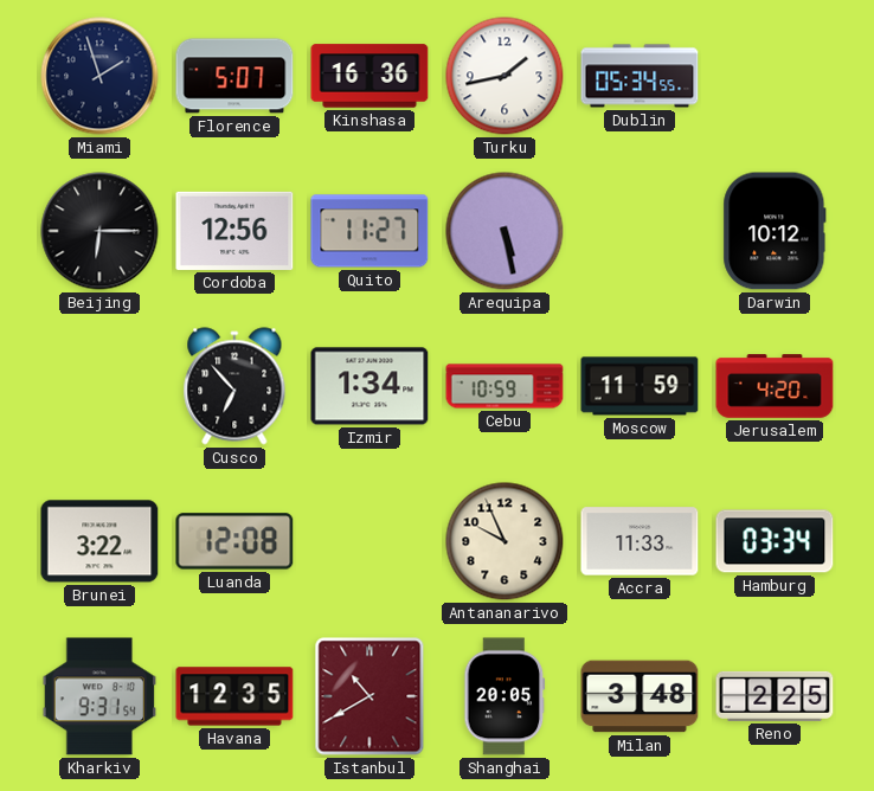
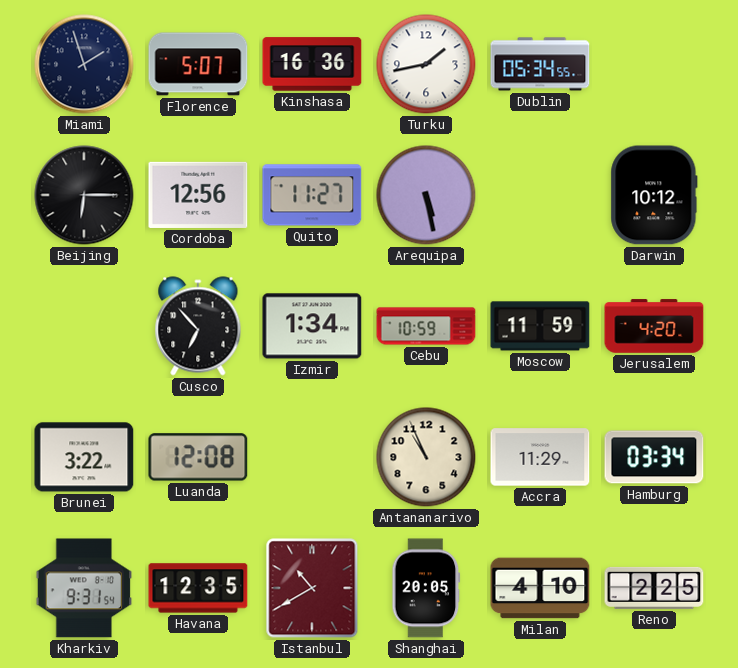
Antananarivo: 9:56 -> 10:56
Accra: 11:33 -> 11:29
Milan: 3:48 -> 4:10
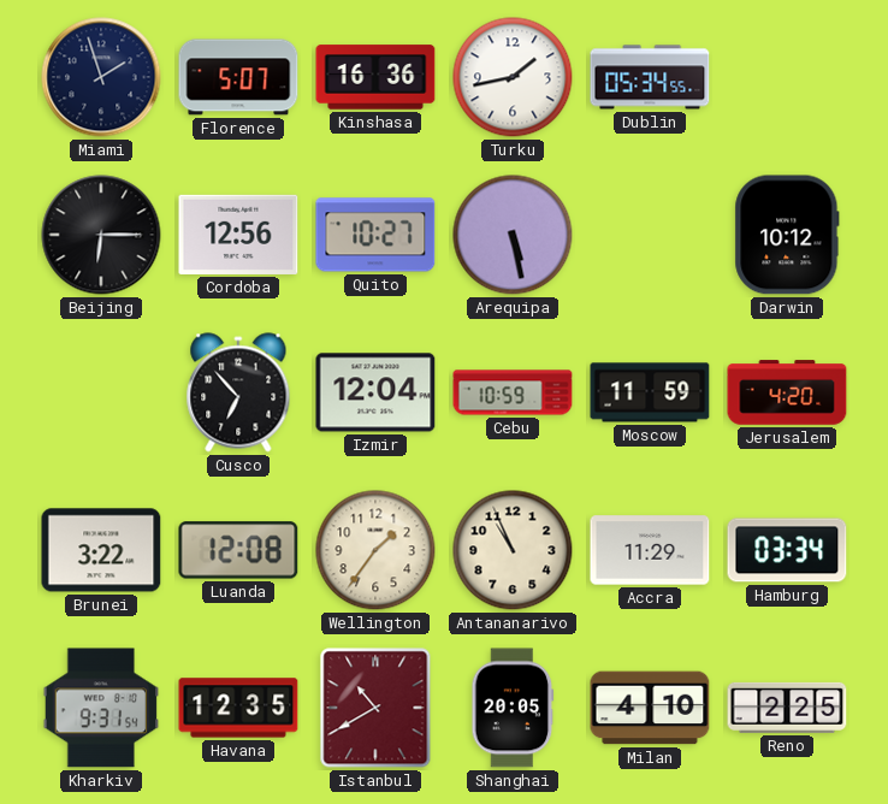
Quito: 11:27 -> 10:27
Izmir: 1:34 -> 12:04
Wellington: none -> 1:36
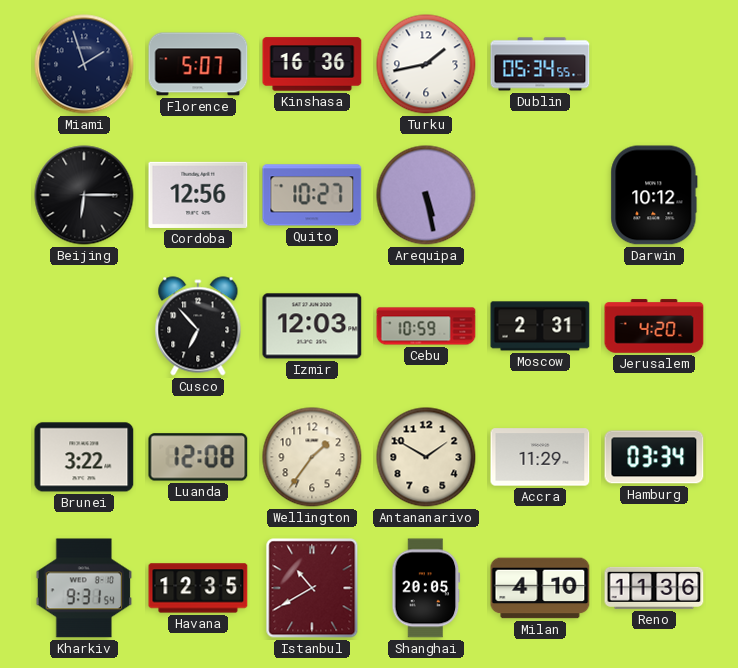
Izmir: 12:04 -> 12:03
Moscow: 11:59 -> 2:31
Antananarivo: 10:56 -> 1:50
Reno: 2:25 -> 11:36
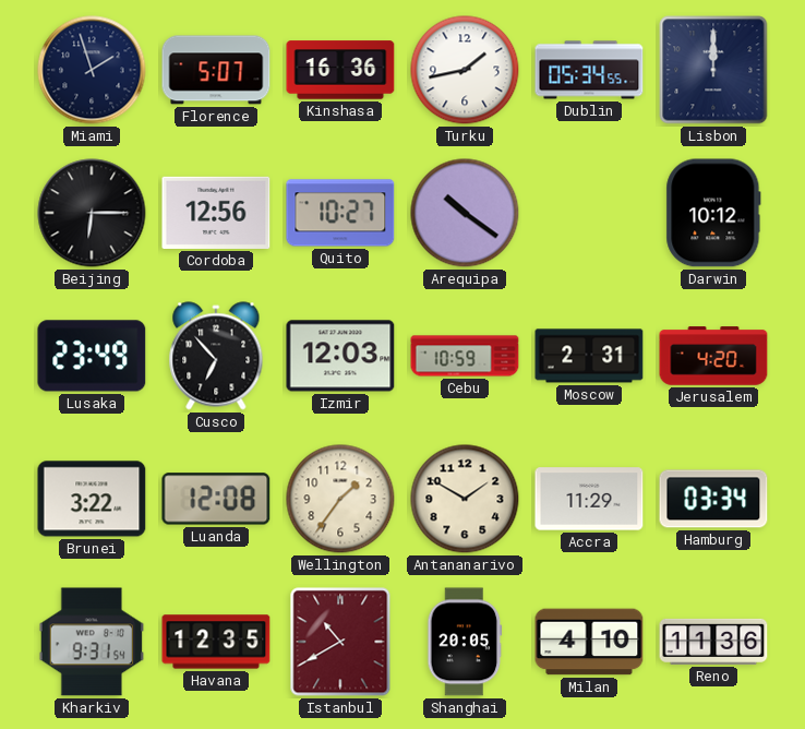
Lisbon: none -> 12:00
Arequipa: 5:28 -> 10:21
Lusaka: none -> 23:49
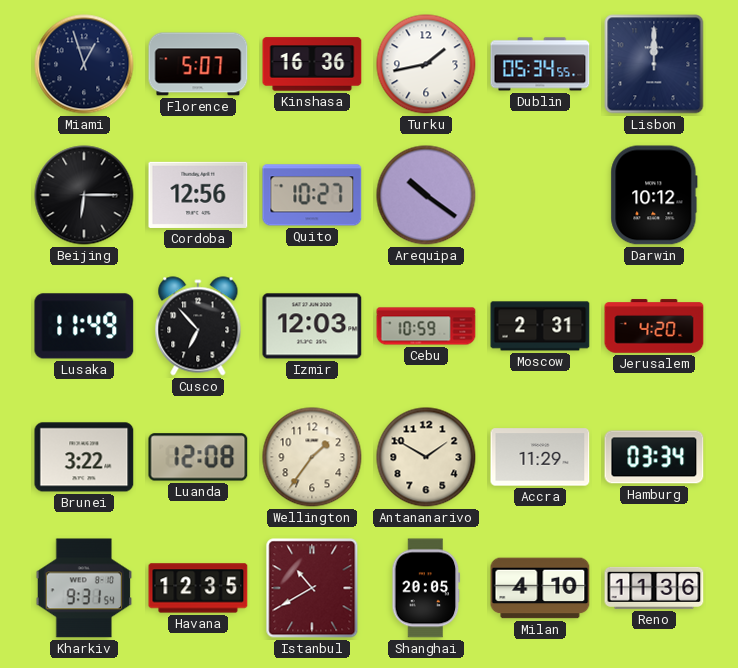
Miami: 1:57 -> 12:57
Lusaka: 23:49 -> 11:49
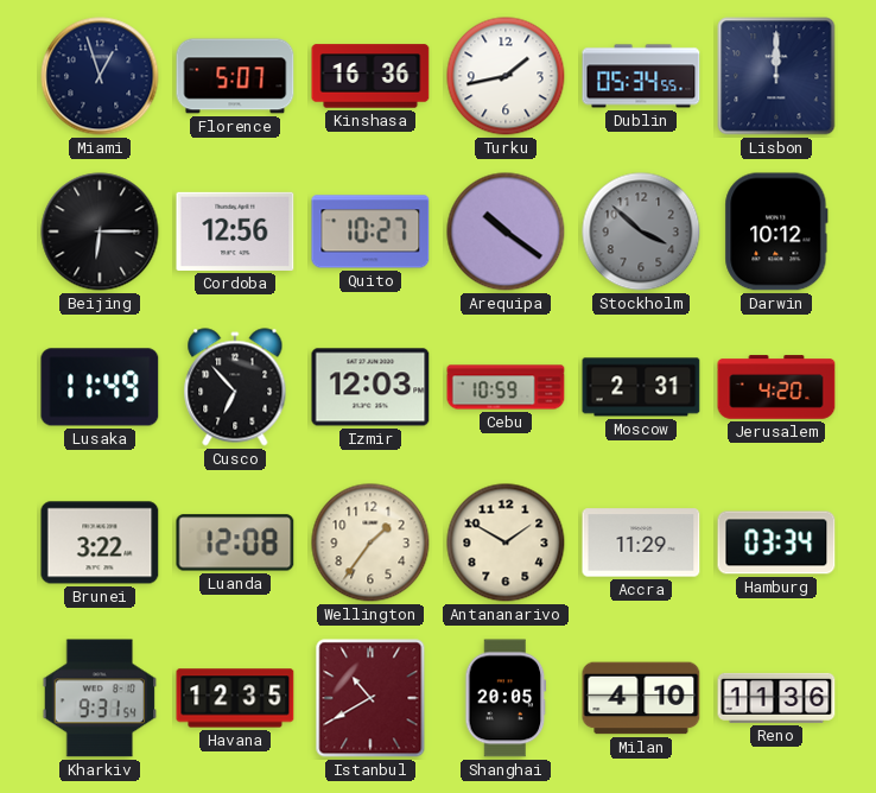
Stockholm: none -> 3:52
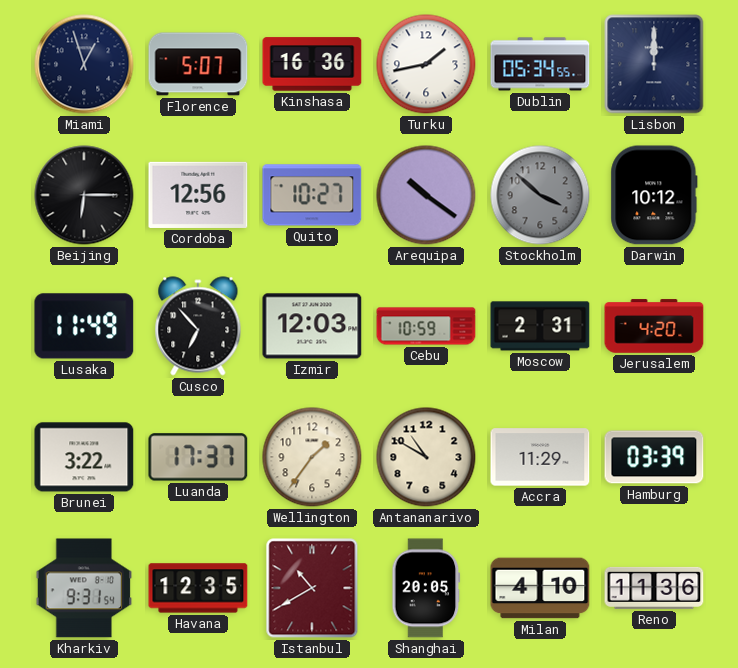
Luanda: 12:08 -> 17:37
Antananarivo: 1:50 -> 10:50
Hamburg: 03:34 -> 03:39
